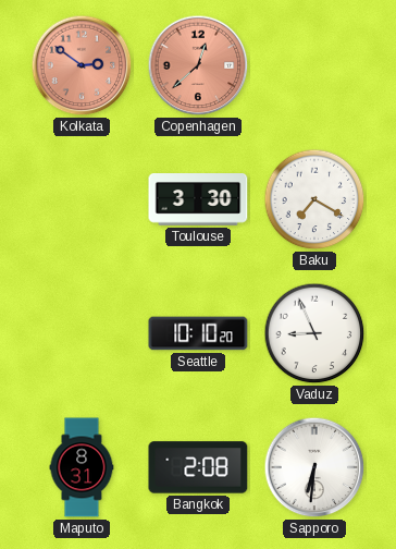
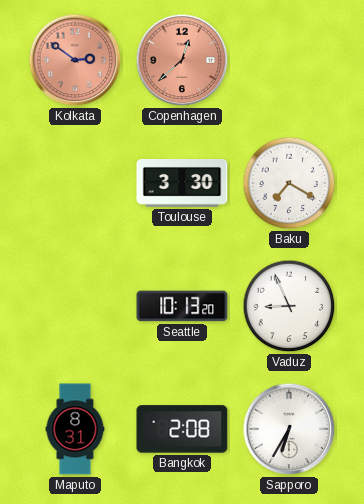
Seattle: 10:10 -> 10:13
Sapporo: 6:31 -> 6:35
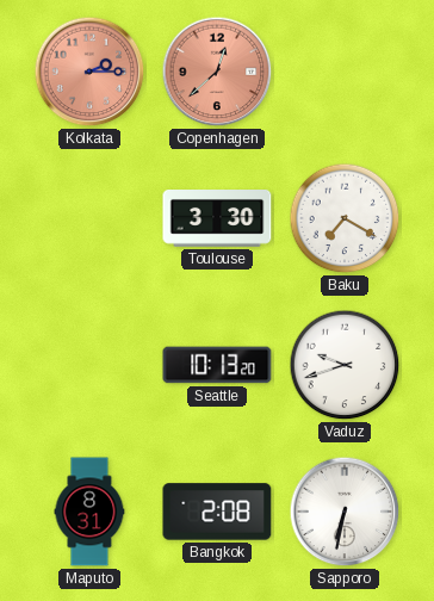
Kolkata: 2:51 -> 2:15
Vaduz: 8:56 -> 9:42
Sapporo: 6:35 -> 6:32
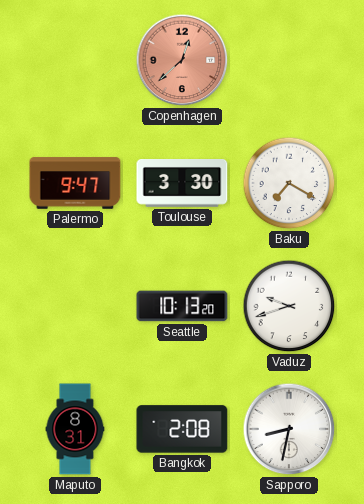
Kolkata: 2:15 -> none
Palermo: none -> 9:47
Sapporo: 6:32 -> 8:32
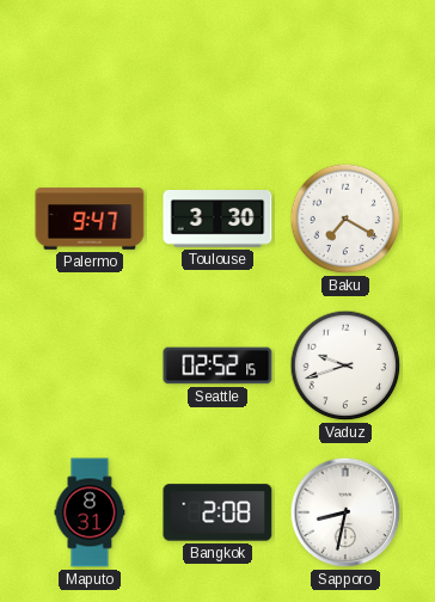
Copenhagen: 12:38 -> none
Seattle: 10:13 -> 02:52
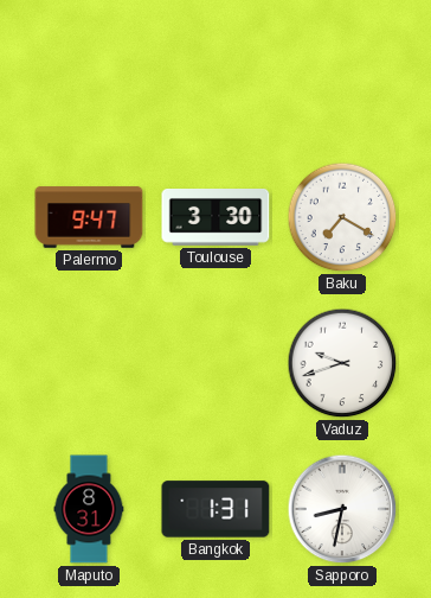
Seattle: 02:52 -> none
Bangkok: 2:08 -> 1:31
